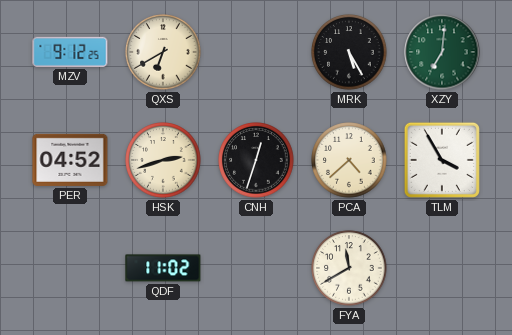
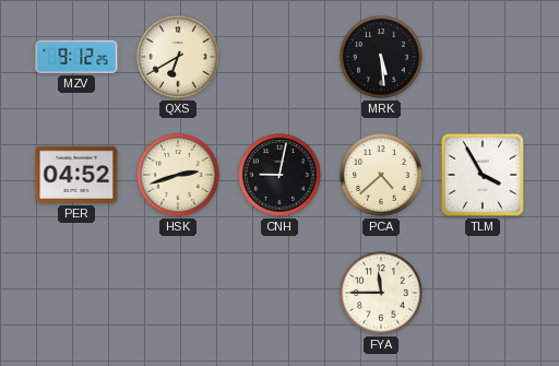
MRK: 5:25 -> 5:29
XZY: 7:01 -> none
CNH: 12:33 -> 9:02
QDF: 11:02 -> none
FYA: 11:40 -> 11:45
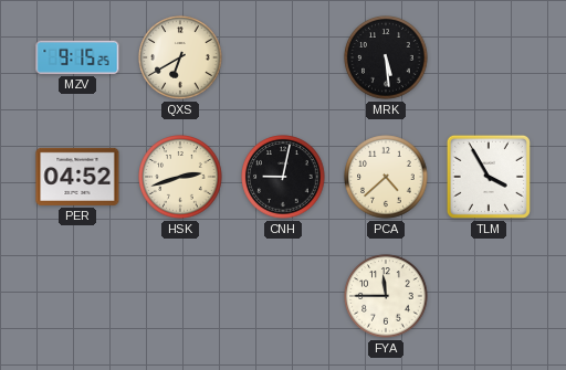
MZV: 9:12 -> 9:15
